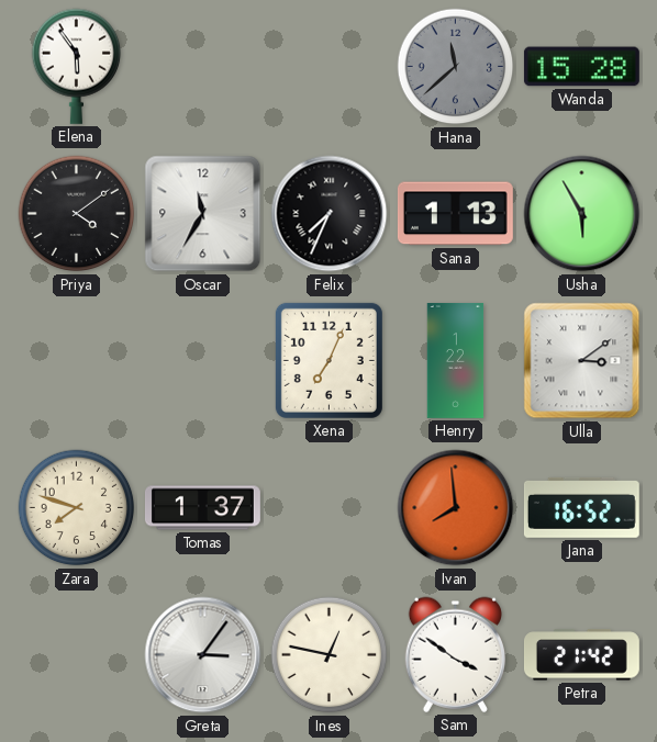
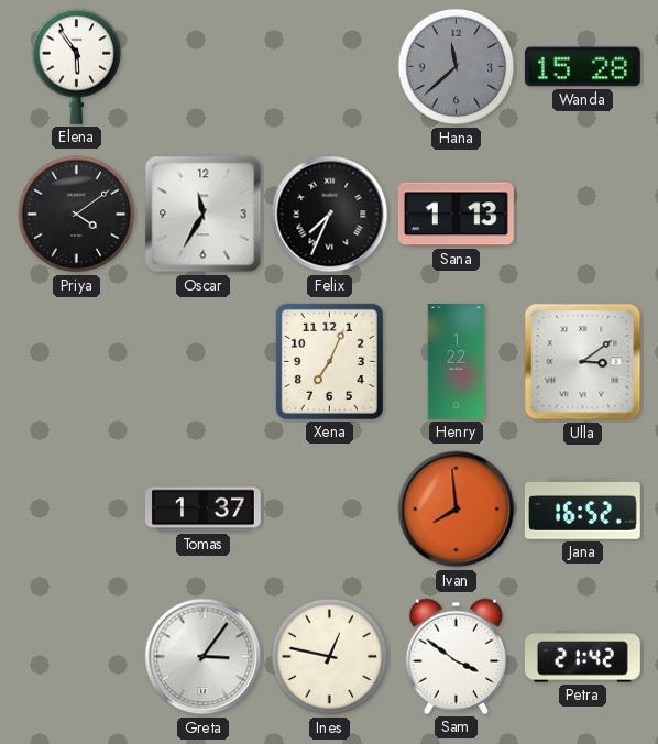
Usha: 5:55 -> none
Zara: 7:48 -> none
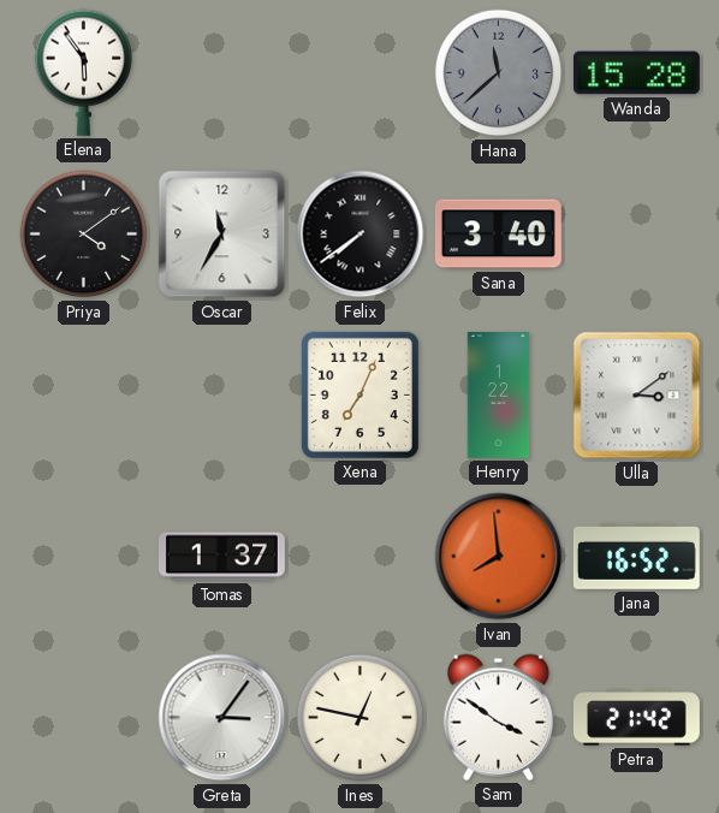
Felix: 7:34 -> 7:39
Sana: 1:13 -> 3:40
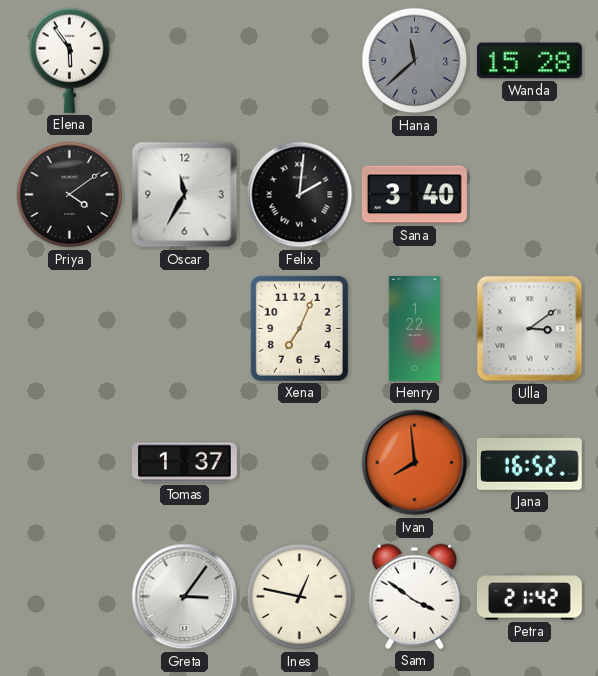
Felix: 7:39 -> 2:01
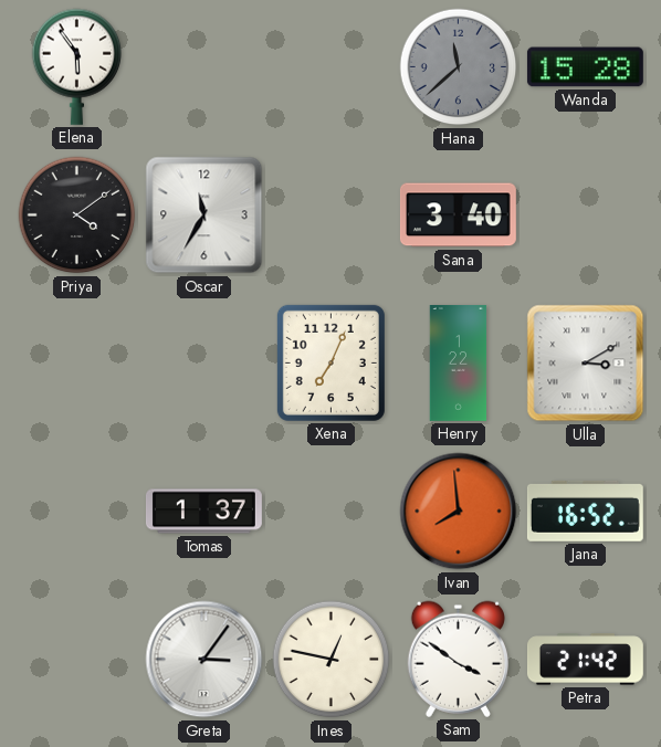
Felix: 2:01 -> none
Ulla: 3:09 -> 3:10
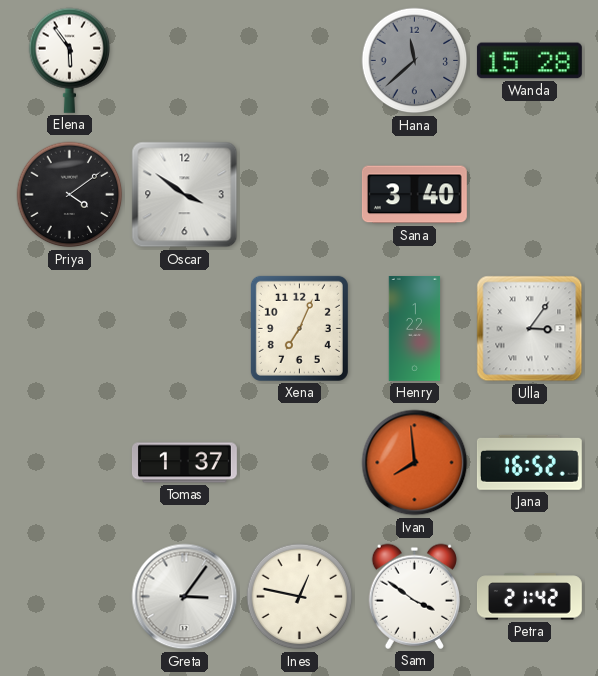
Oscar: 11:35 -> 3:51
Ulla: 3:10 -> 3:06
